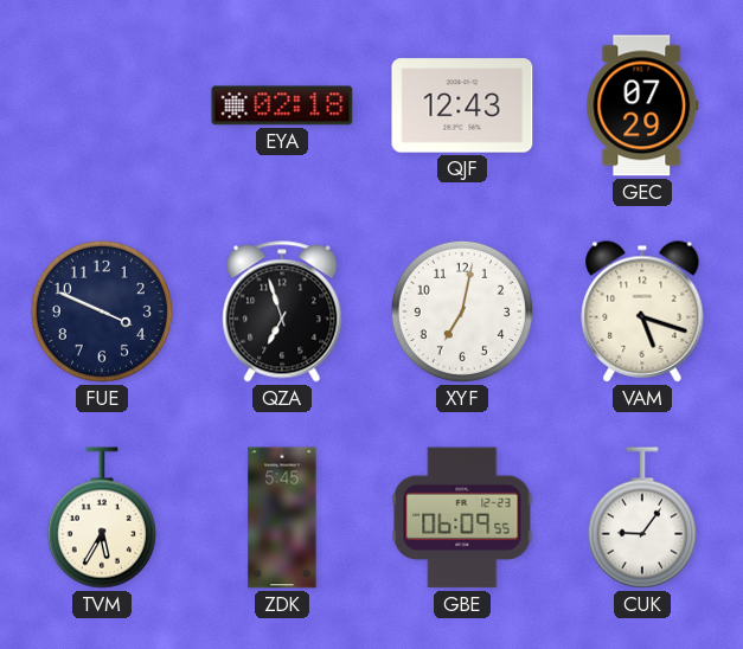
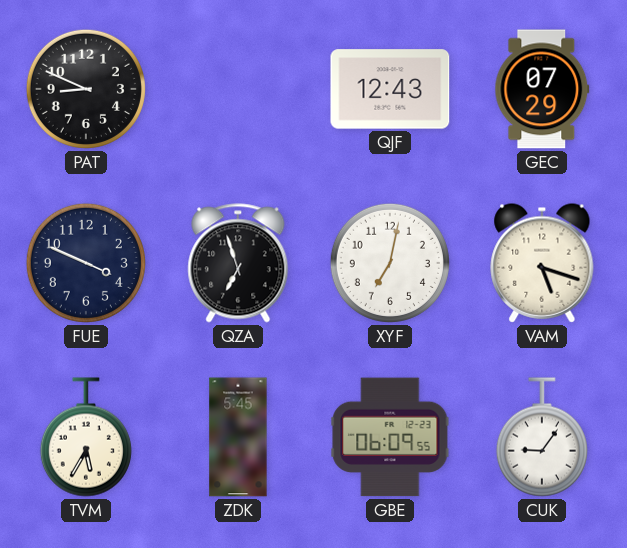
PAT: none -> 8:49
EYA: 02:18 -> none
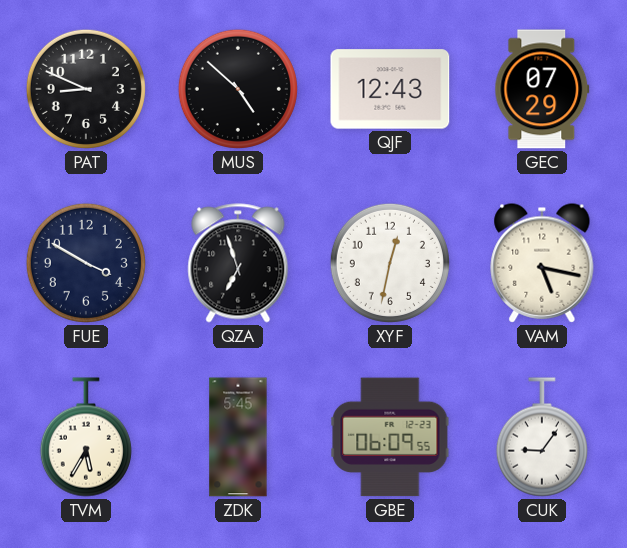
MUS: none -> 4:52
FUE: 3:49 -> 3:50
XYF: 7:02 -> 12:32
VAM: 5:18 -> 5:17
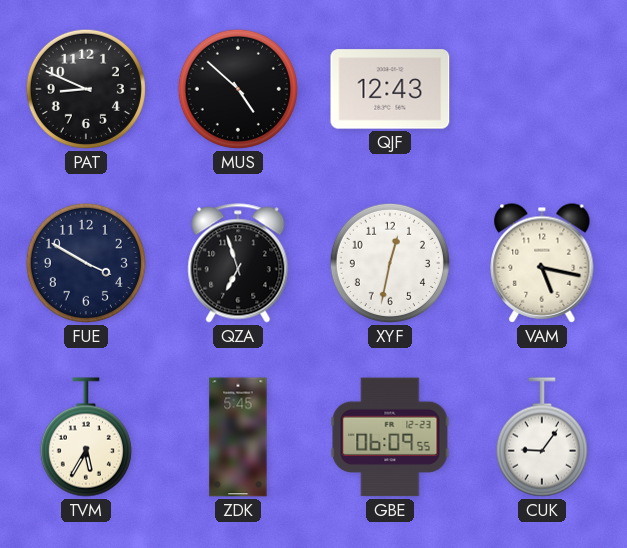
GEC: 07:29 -> none
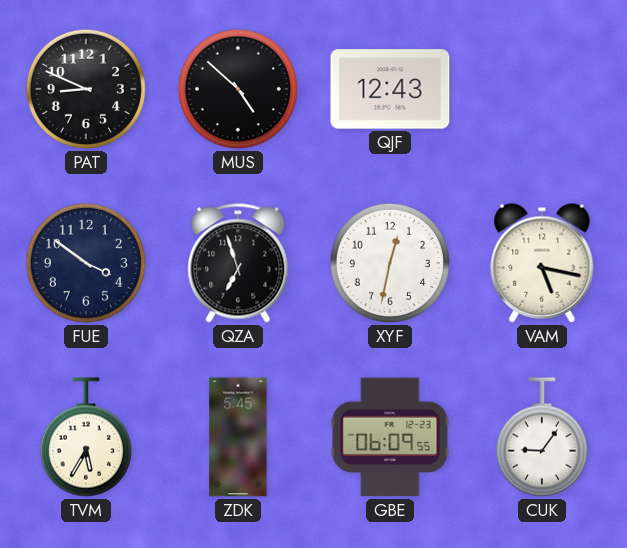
FUE: 3:50 -> 3:51
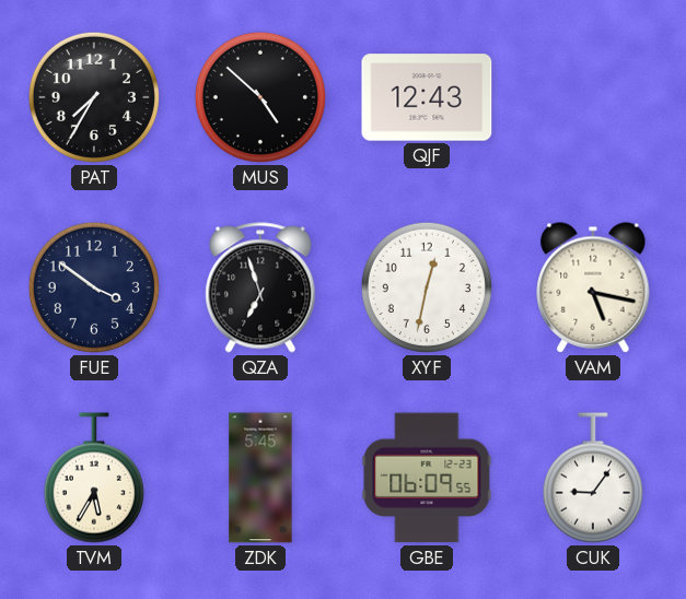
PAT: 8:49 -> 7:35
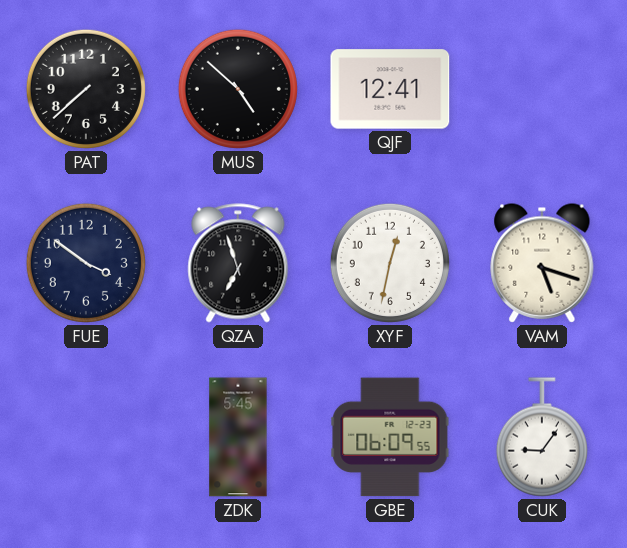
PAT: 7:35 -> 7:38
QJF: 12:43 -> 12:41
VAM: 5:17 -> 5:18
TVM: 5:35 -> none
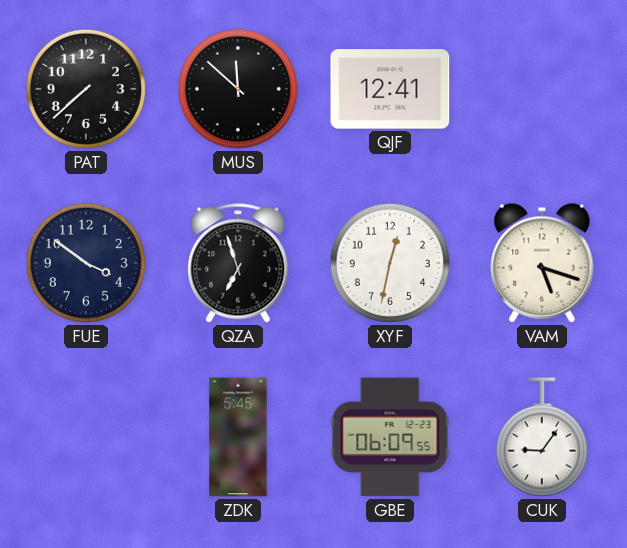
MUS: 4:52 -> 11:52
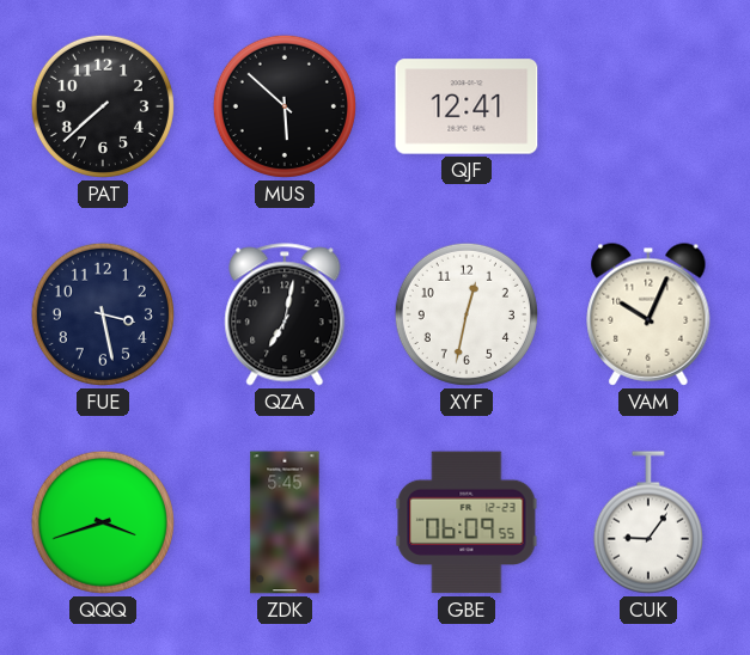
MUS: 11:52 -> 5:52
FUE: 3:51 -> 3:28
QZA: 6:57 -> 7:02
VAM: 5:18 -> 10:04
QQQ: none -> 3:42
